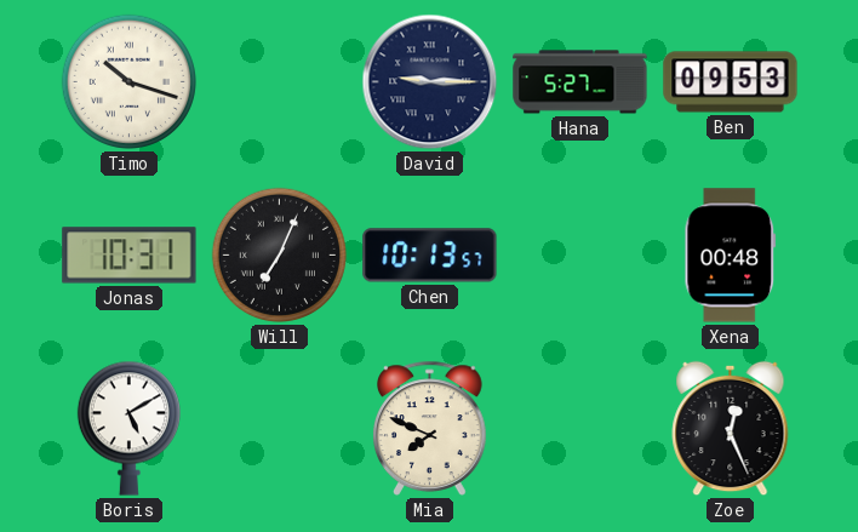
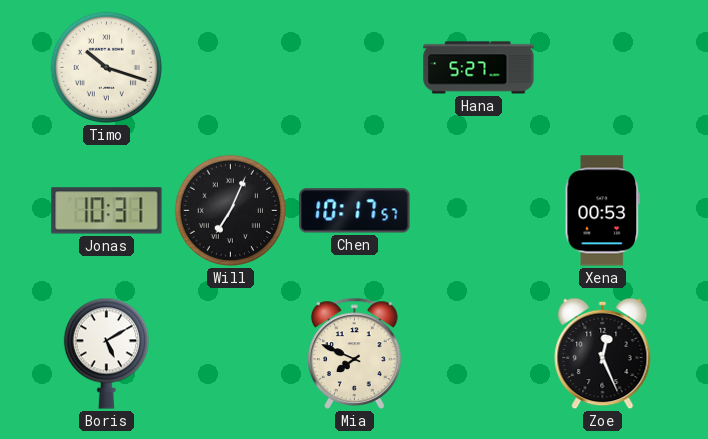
David: 9:15 -> none
Ben: 09:53 -> none
Chen: 10:13 -> 10:17
Xena: 00:48 -> 00:53
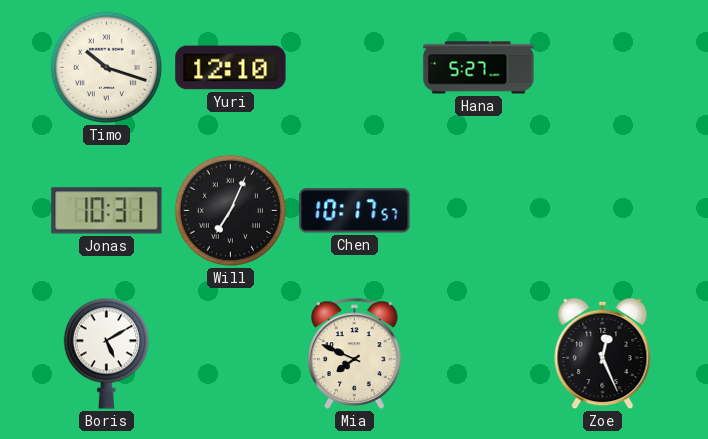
Yuri: none -> 12:10
Xena: 00:53 -> none
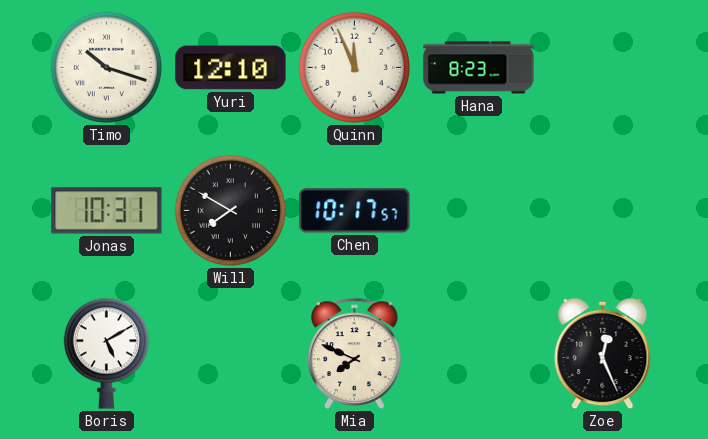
Quinn: none -> 11:56
Hana: 5:27 -> 8:23
Will: 7:04 -> 7:50
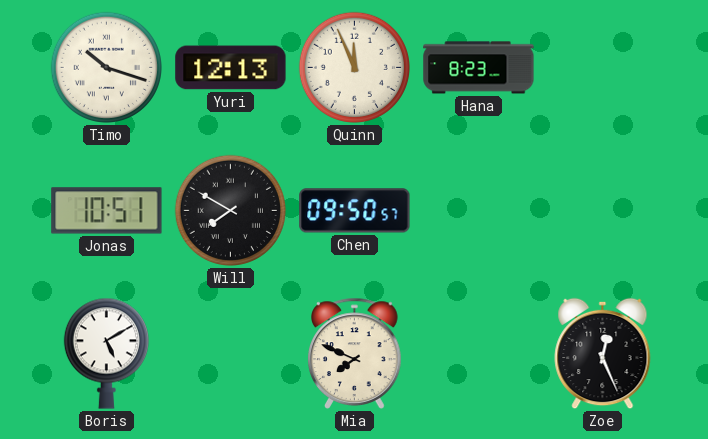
Yuri: 12:10 -> 12:13
Jonas: 10:31 -> 10:51
Chen: 10:17 -> 09:50
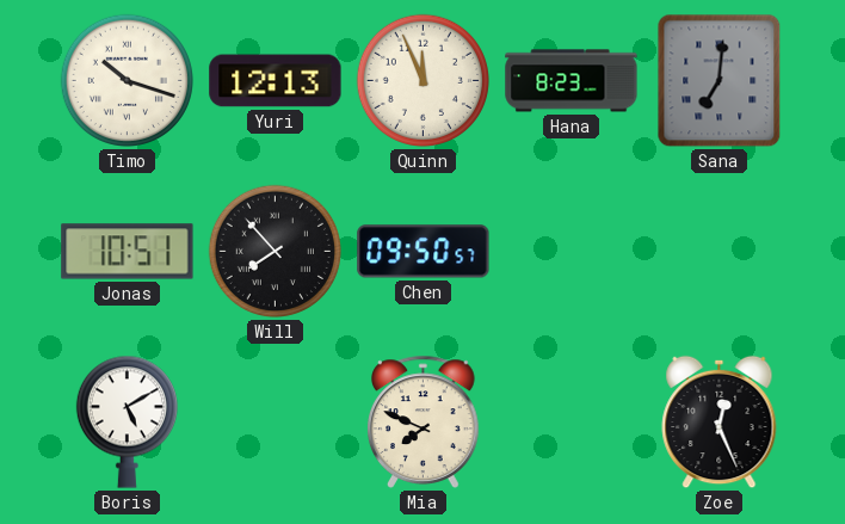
Sana: none -> 7:01
Will: 7:50 -> 7:53
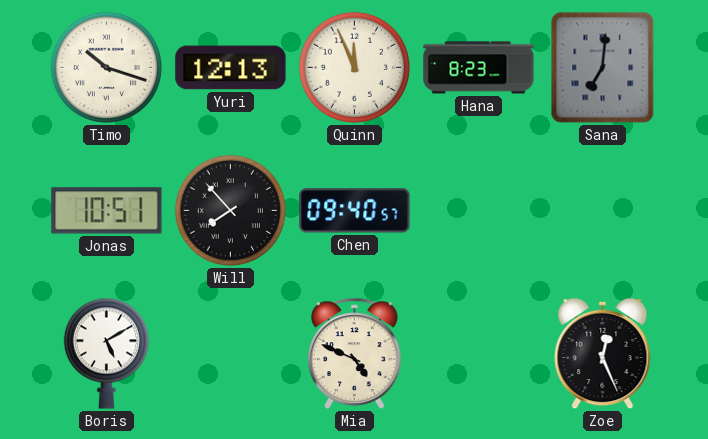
Chen: 09:50 -> 09:40
Mia: 7:49 -> 4:49
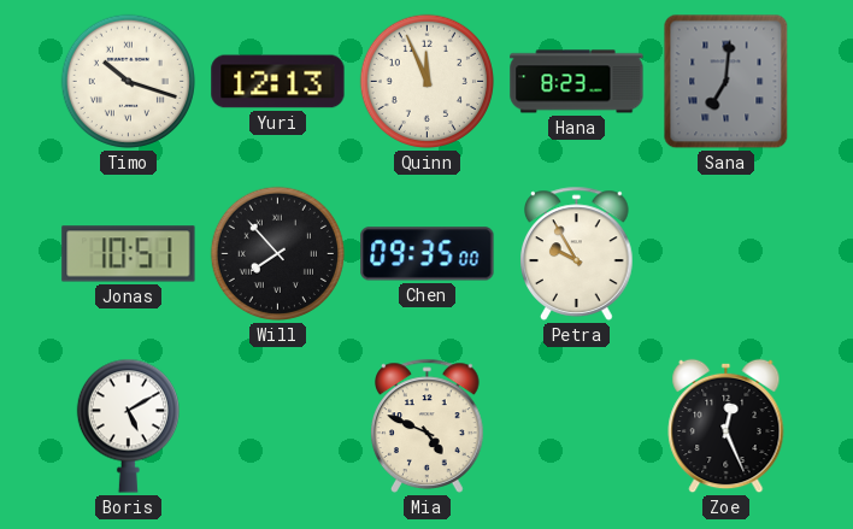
Chen: 09:40 -> 09:35
Petra: none -> 9:55
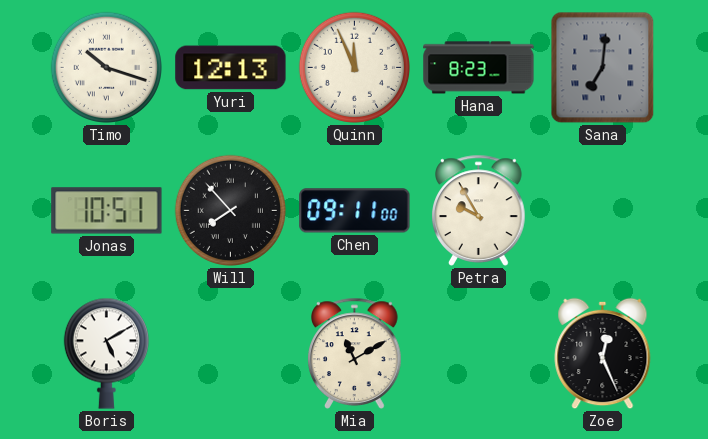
Chen: 09:35 -> 09:11
Mia: 4:49 -> 11:10
